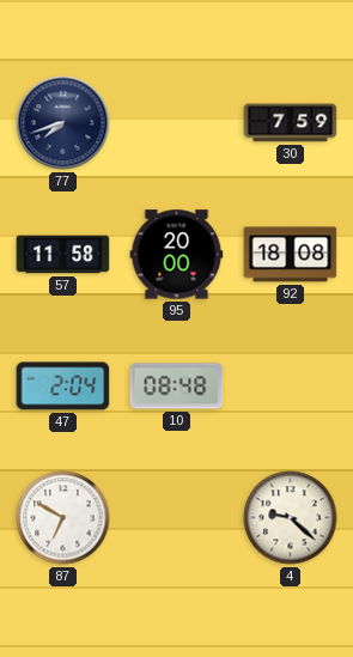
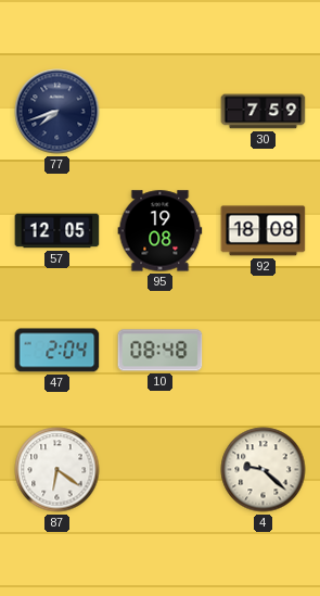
57: 11:58 -> 12:05
95: 20:00 -> 19:08
87: 6:50 -> 6:21
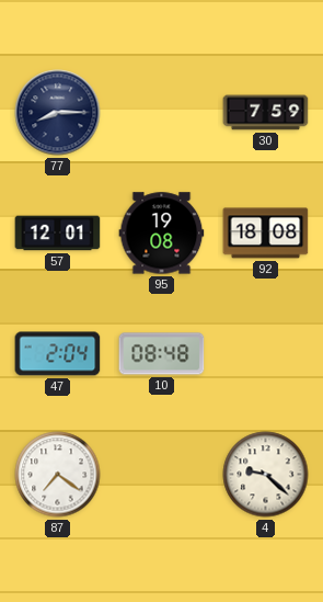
77: 7:42 -> 8:15
57: 12:05 -> 12:01
87: 6:21 -> 7:21
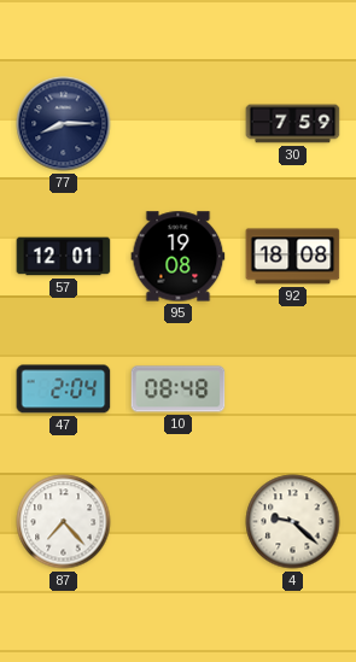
87: 7:21 -> 7:23
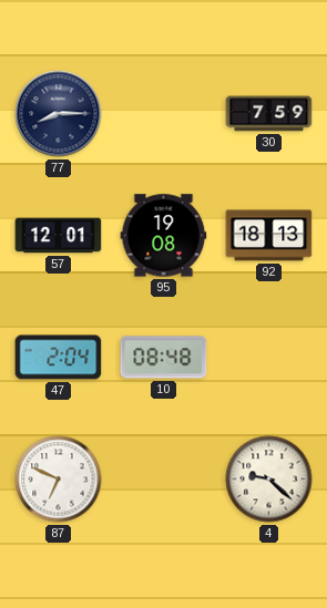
92: 18:08 -> 18:13
87: 7:23 -> 6:49
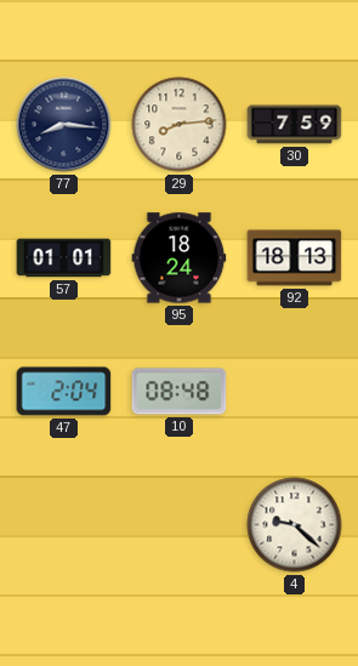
77: 8:15 -> 8:16
29: none -> 8:14
57: 12:01 -> 01:01
95: 19:08 -> 18:24
87: 6:49 -> none
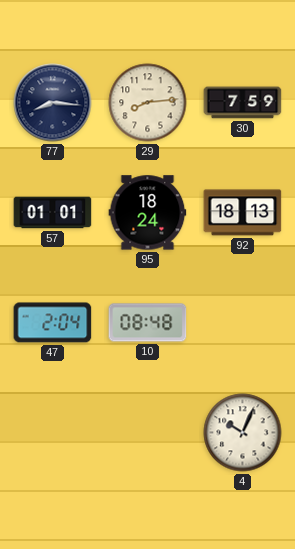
4: 9:22 -> 10:04
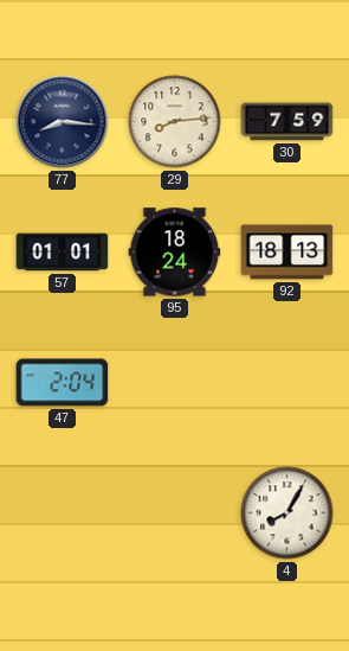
10: 08:48 -> none
4: 10:04 -> 8:05
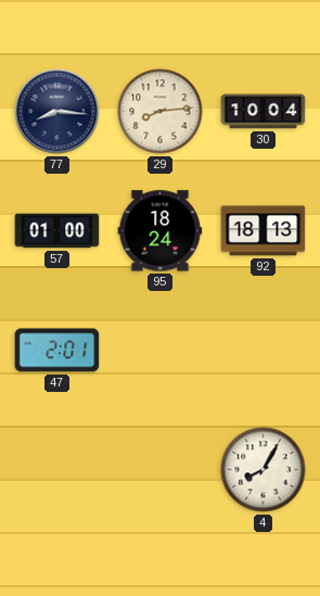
30: 7:59 -> 10:04
57: 01:01 -> 01:00
47: 2:04 -> 2:01
